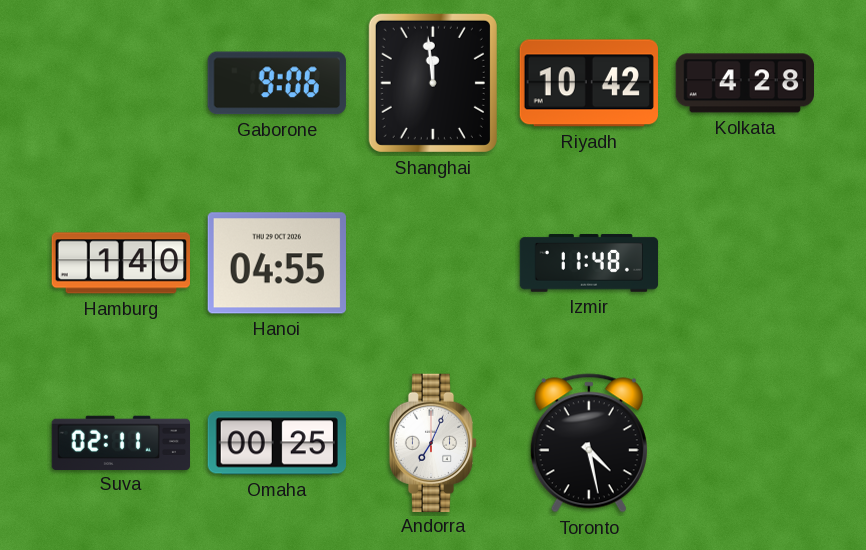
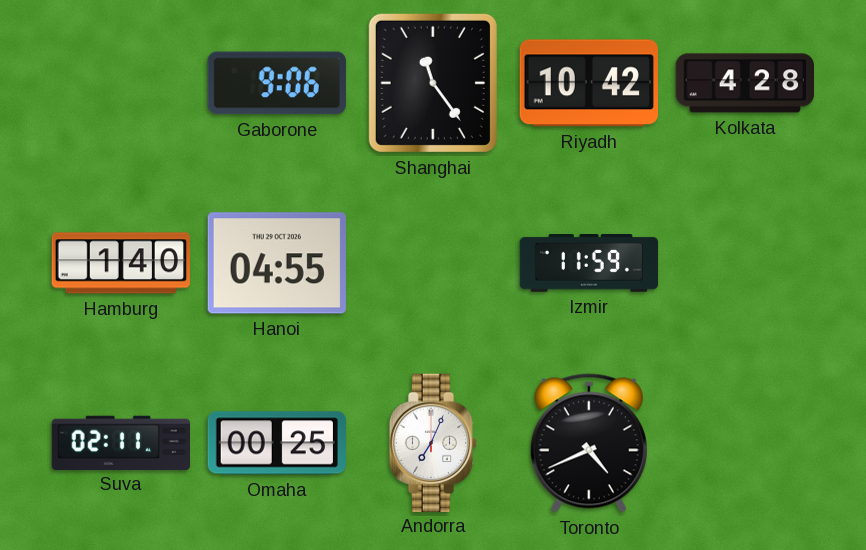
Shanghai: 11:59 -> 11:24
Izmir: 11:48 -> 11:59
Toronto: 4:28 -> 4:41
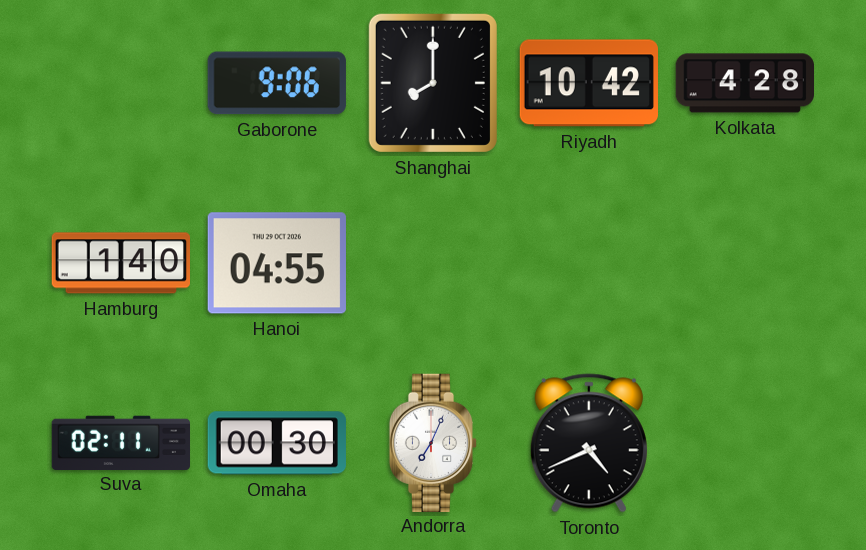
Shanghai: 11:24 -> 8:00
Izmir: 11:59 -> none
Omaha: 00:25 -> 00:30
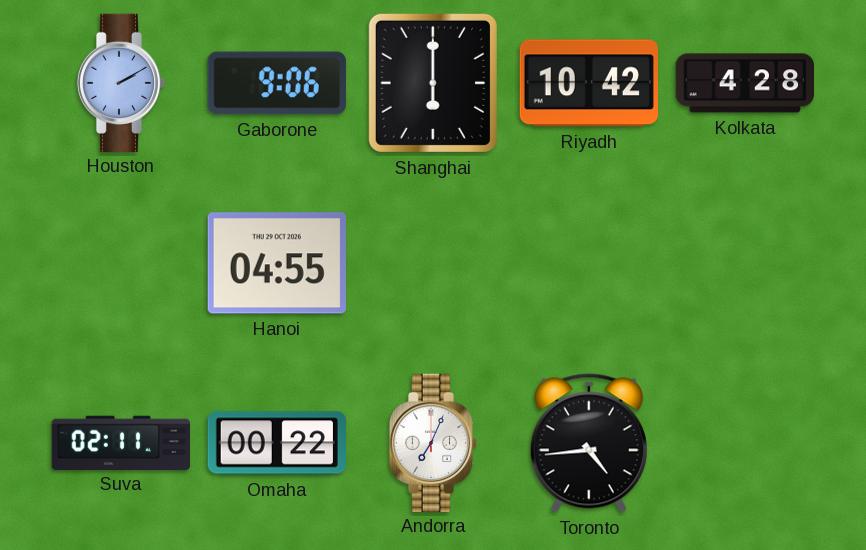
Houston: none -> 2:10
Shanghai: 8:00 -> 6:00
Hamburg: 1:40 -> none
Omaha: 00:30 -> 00:22
Toronto: 4:41 -> 4:44
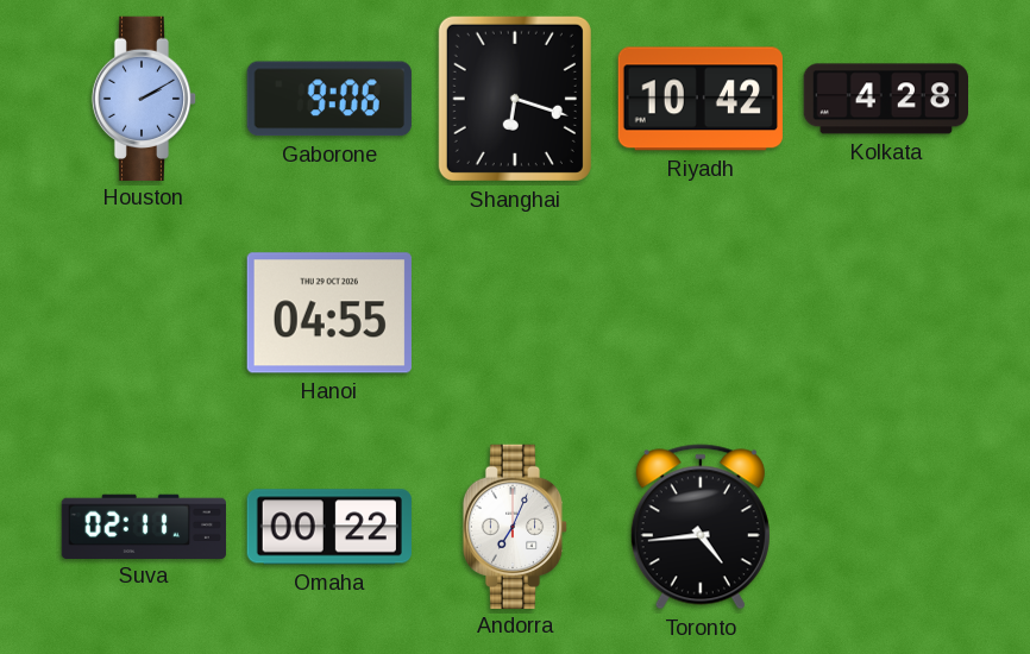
Shanghai: 6:00 -> 6:18
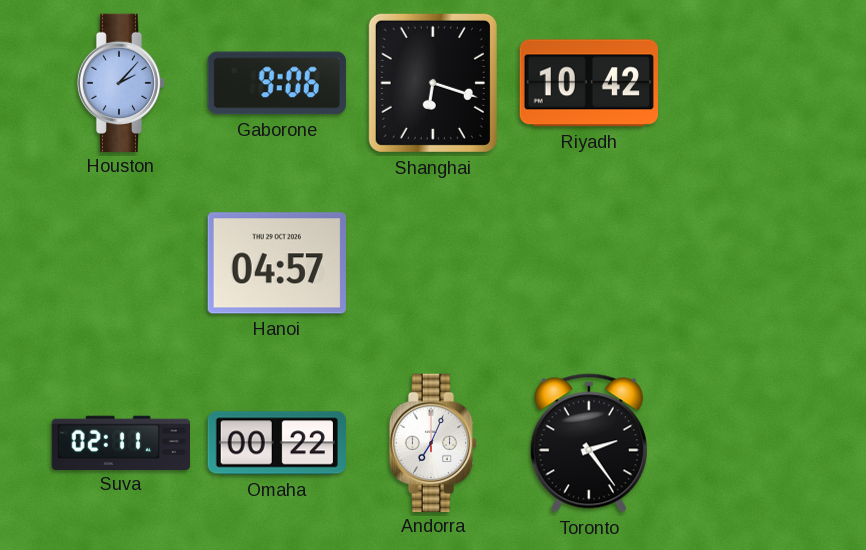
Houston: 2:10 -> 2:07
Kolkata: 4:28 -> none
Hanoi: 04:55 -> 04:57
Toronto: 4:44 -> 2:24
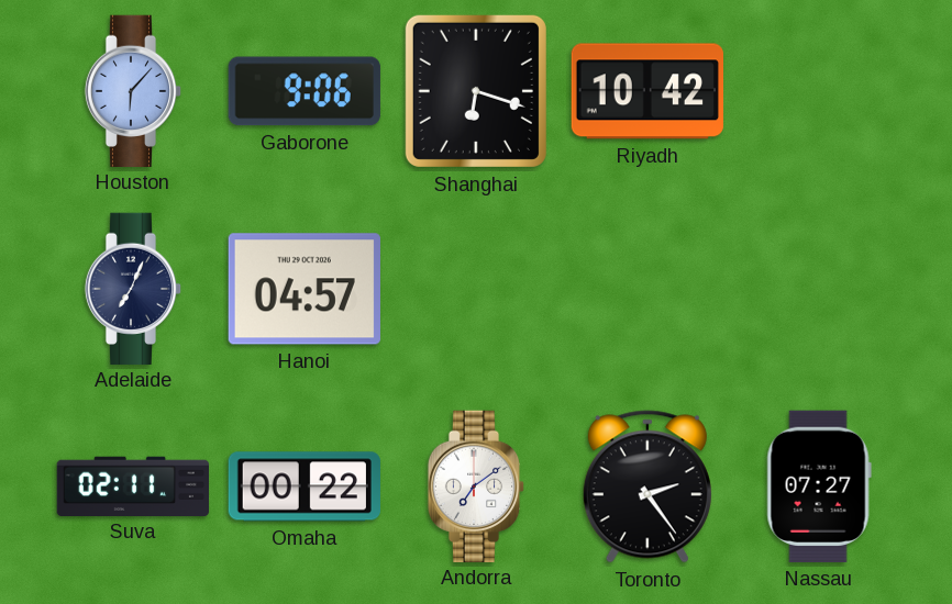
Houston: 2:07 -> 6:07
Adelaide: none -> 7:04
Andorra: 7:04 -> 7:09
Nassau: none -> 07:27
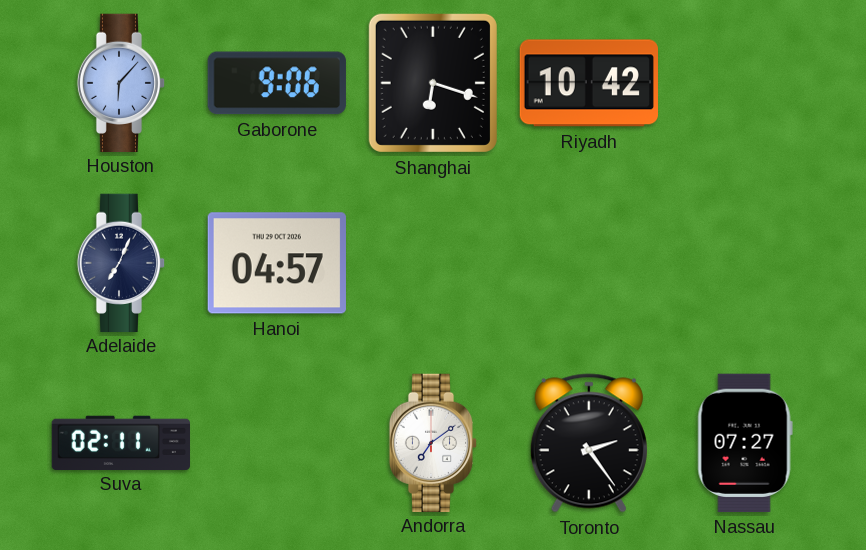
Omaha: 00:22 -> none
